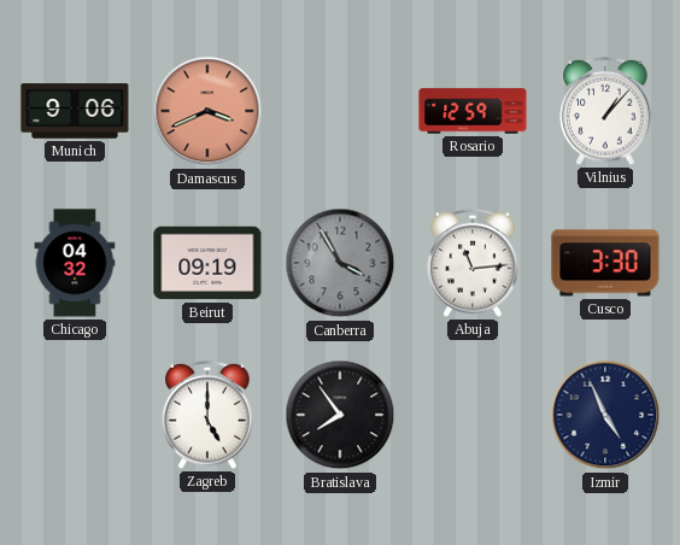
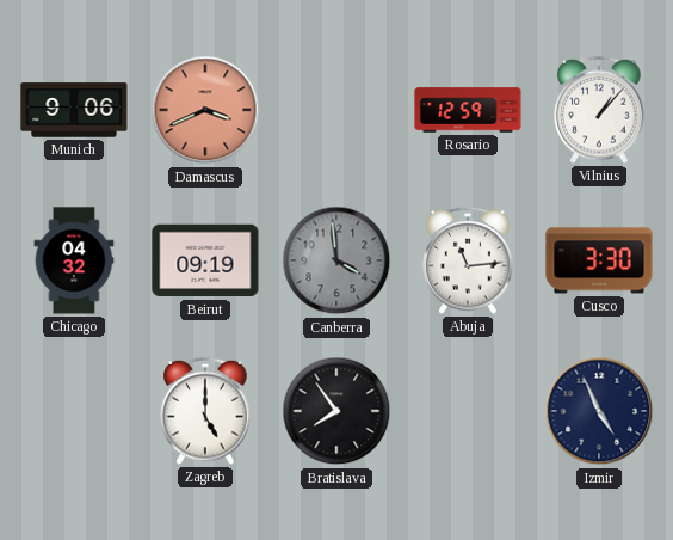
Canberra: 3:55 -> 3:59
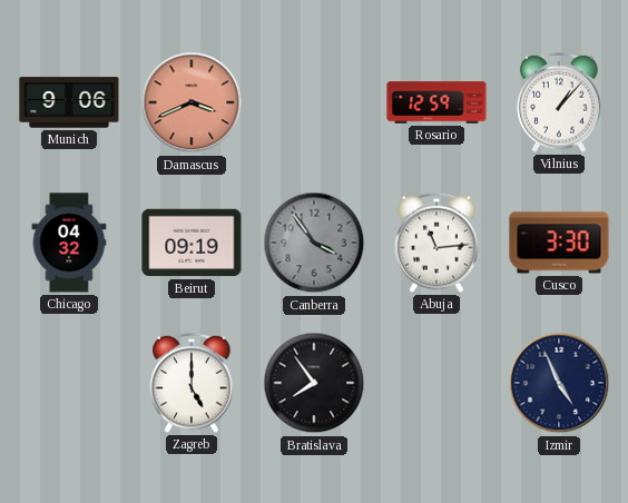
Canberra: 3:59 -> 3:54
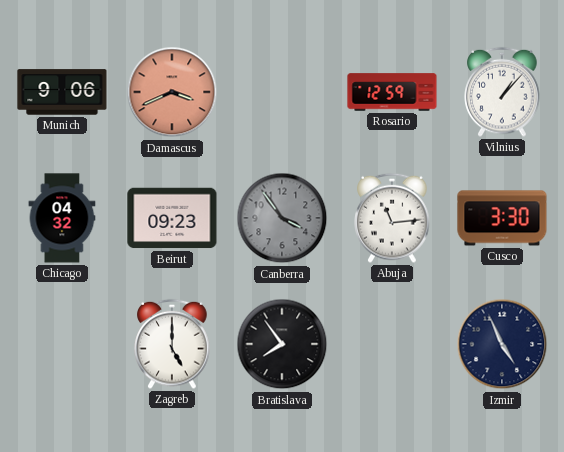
Beirut: 09:19 -> 09:23
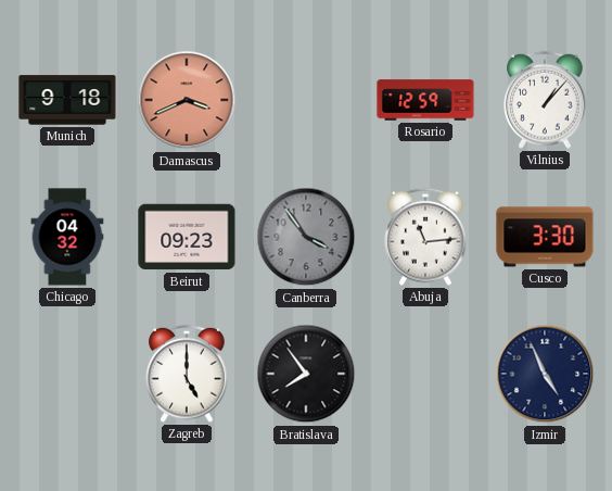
Munich: 9:06 -> 9:18
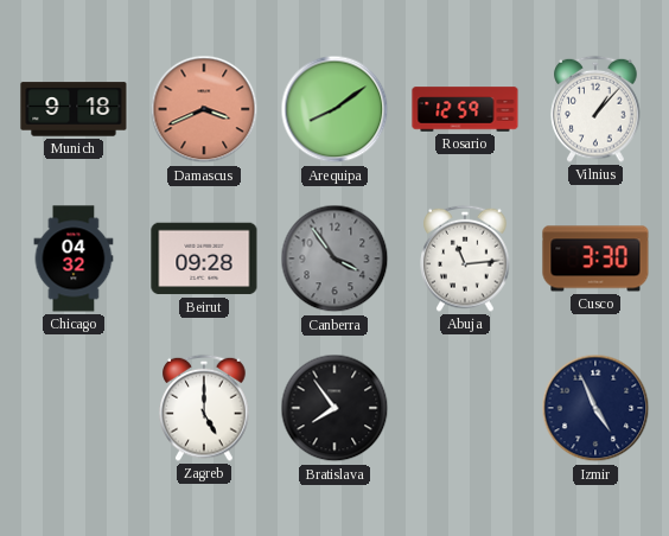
Arequipa: none -> 8:09
Beirut: 09:23 -> 09:28
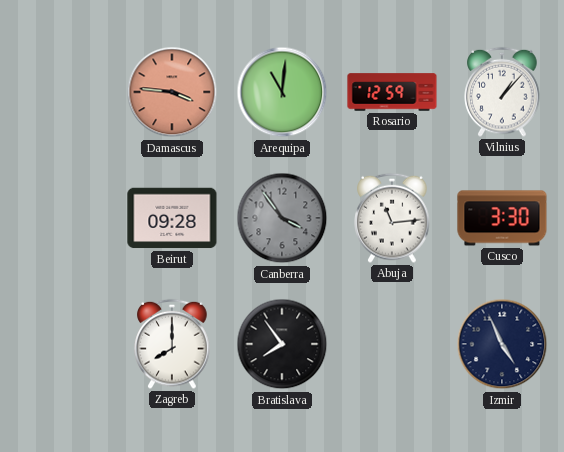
Munich: 9:18 -> none
Damascus: 3:41 -> 3:46
Arequipa: 8:09 -> 11:01
Chicago: 04:32 -> none
Zagreb: 5:00 -> 8:00
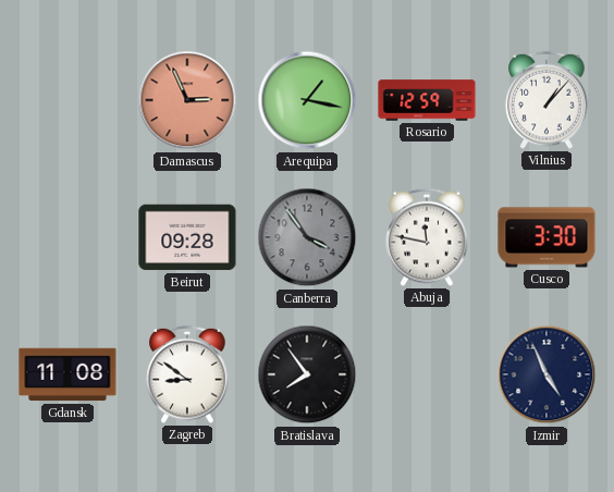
Damascus: 3:46 -> 2:56
Arequipa: 11:01 -> 1:17
Abuja: 11:14 -> 11:47
Gdansk: none -> 11:08
Zagreb: 8:00 -> 8:51
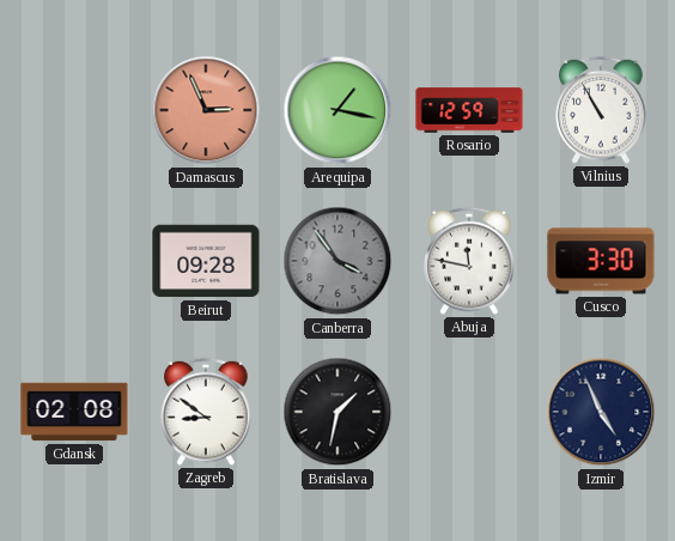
Vilnius: 1:07 -> 10:55
Gdansk: 11:08 -> 02:08
Bratislava: 7:54 -> 1:32
